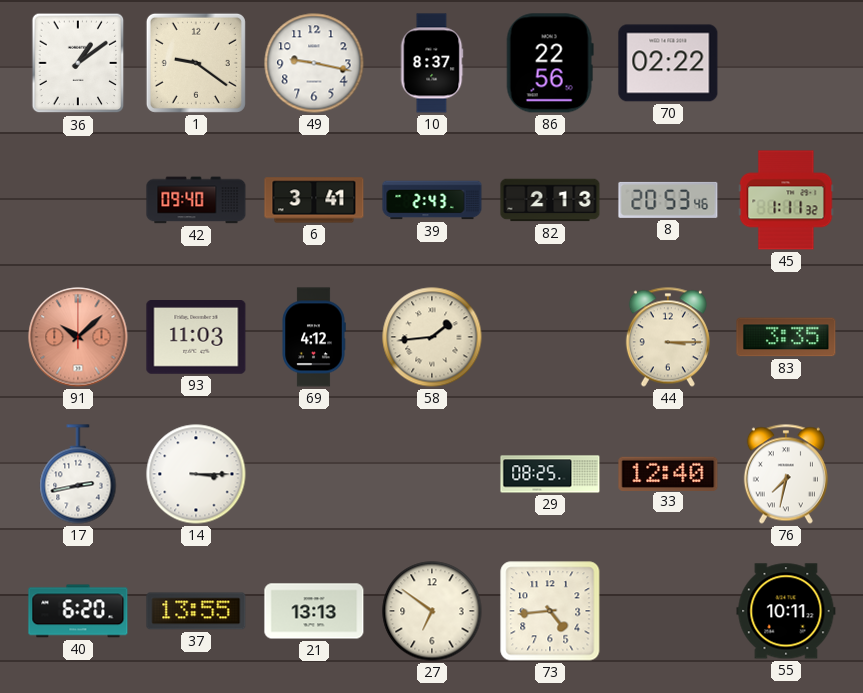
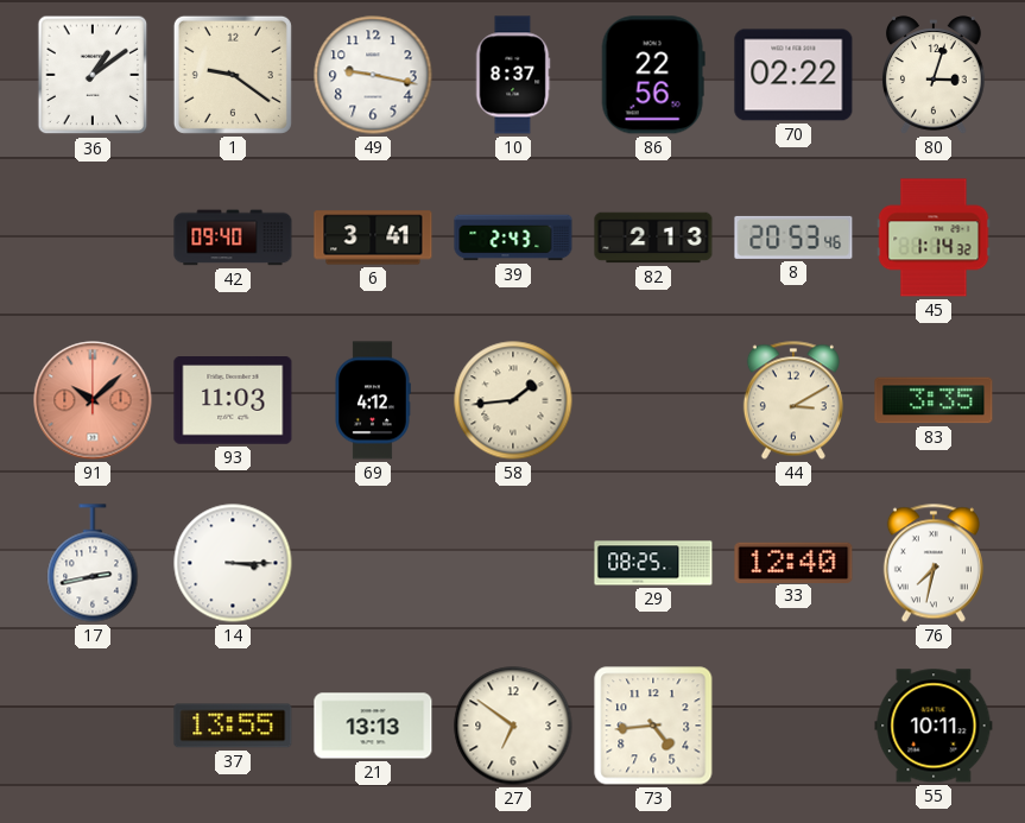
80: none -> 3:03
45: 1:11 -> 1:14
44: 3:15 -> 3:10
40: 6:20 -> none
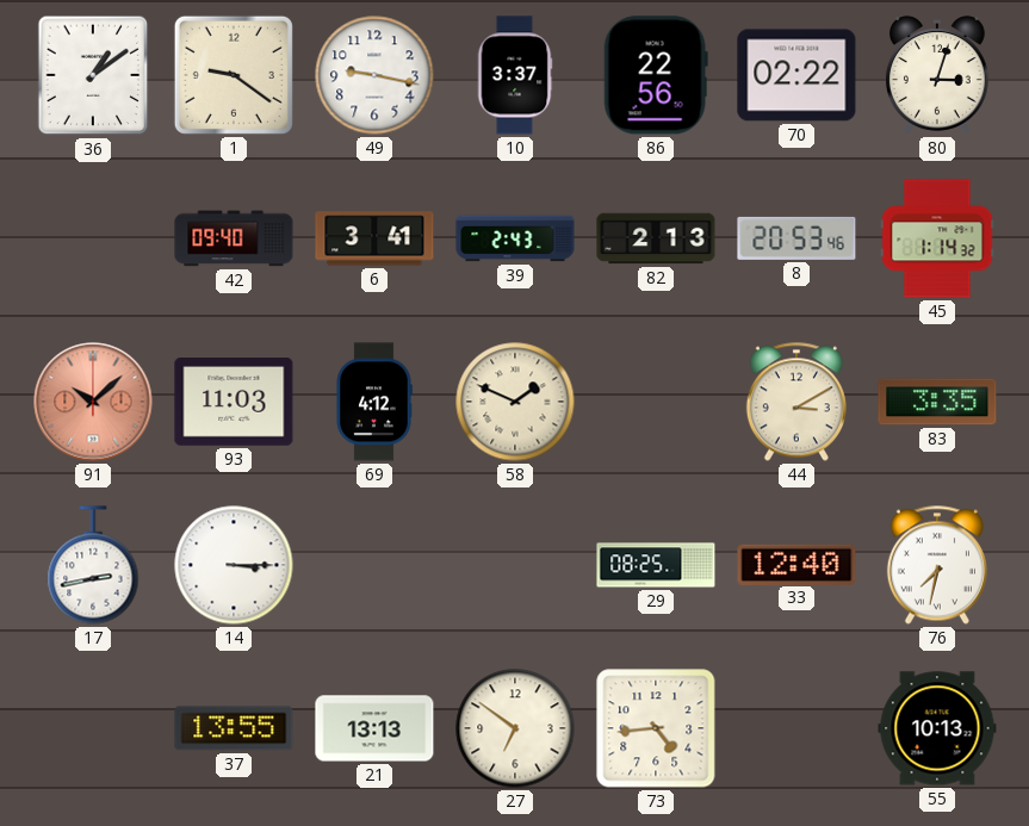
10: 8:37 -> 3:37
58: 1:44 -> 1:49
55: 10:11 -> 10:13
